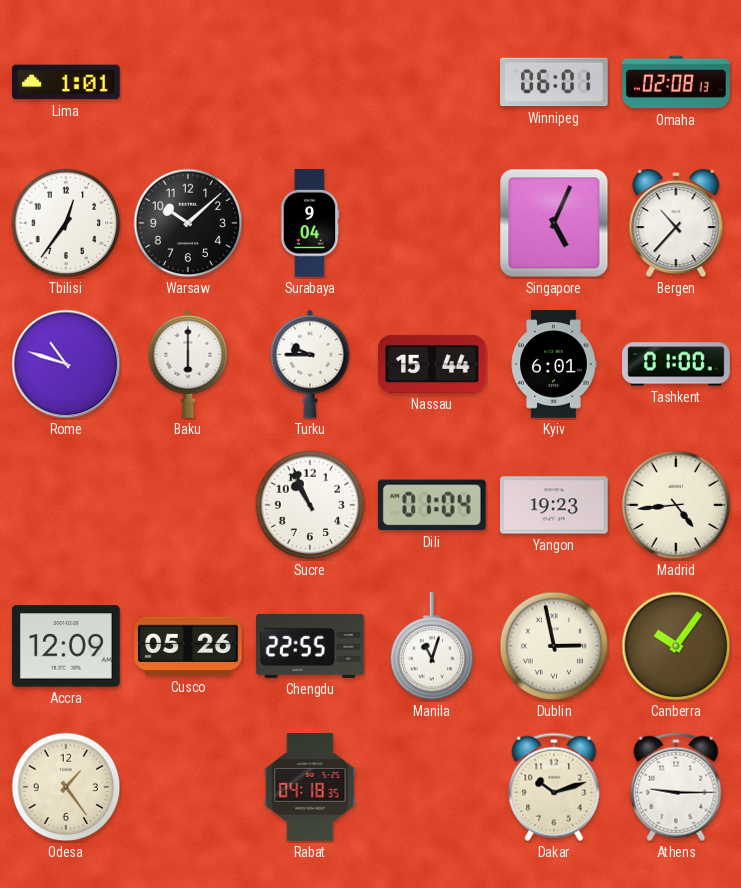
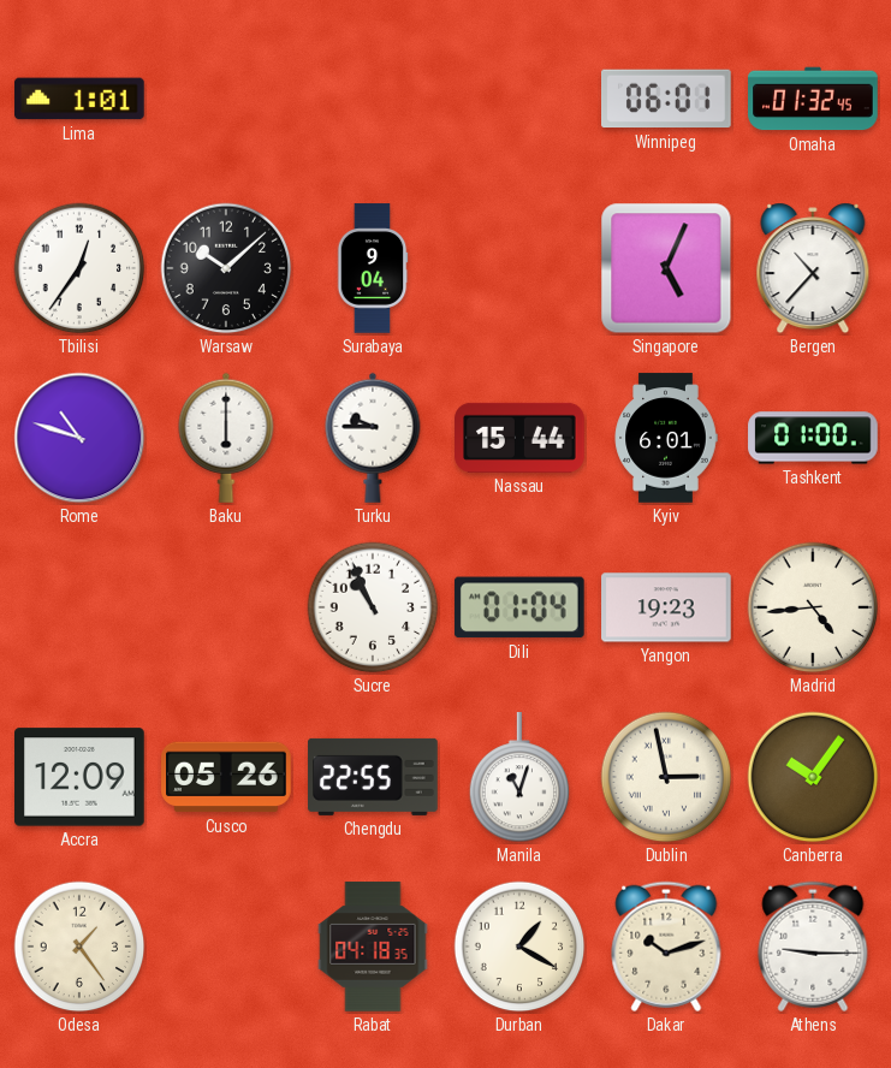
Omaha: 02:08 -> 01:32
Durban: none -> 1:20
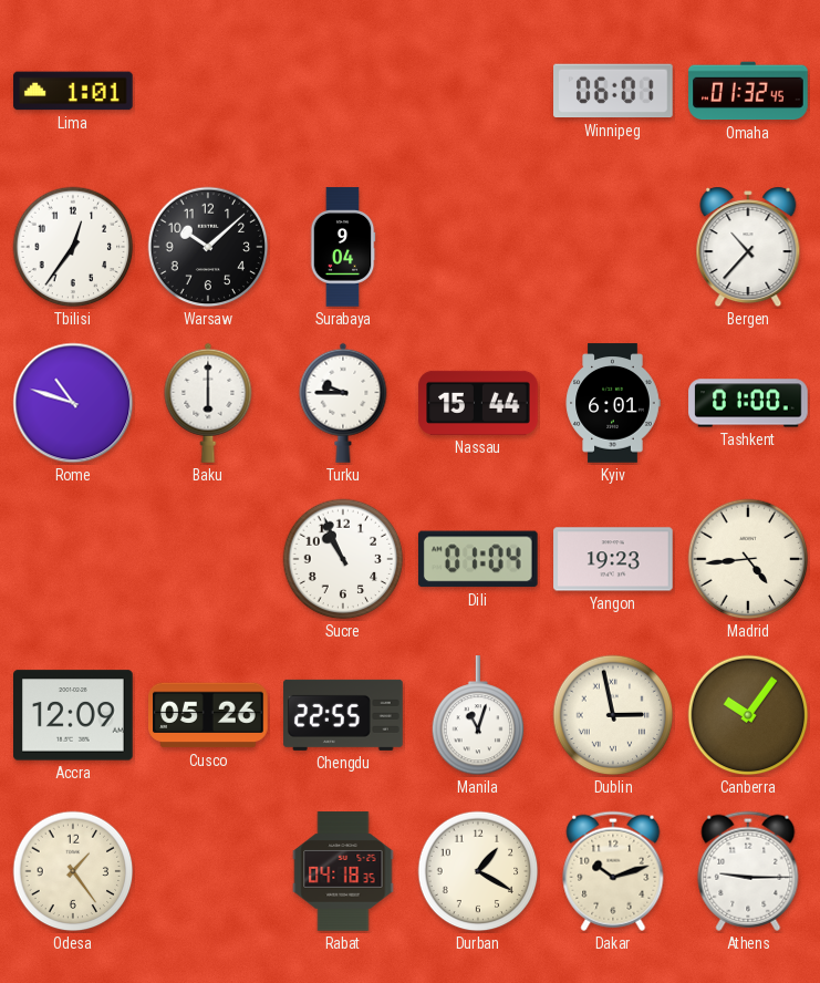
Singapore: 5:04 -> none
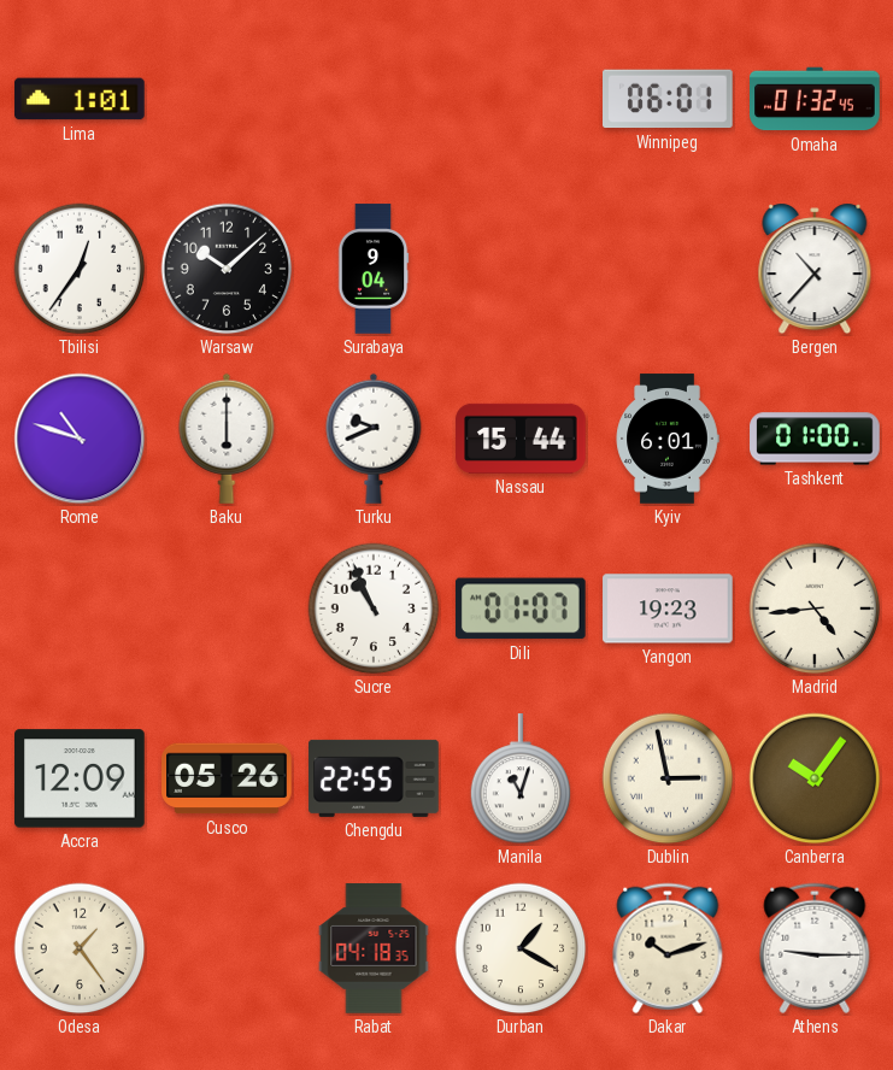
Turku: 9:45 -> 9:41
Dili: 01:04 -> 01:07
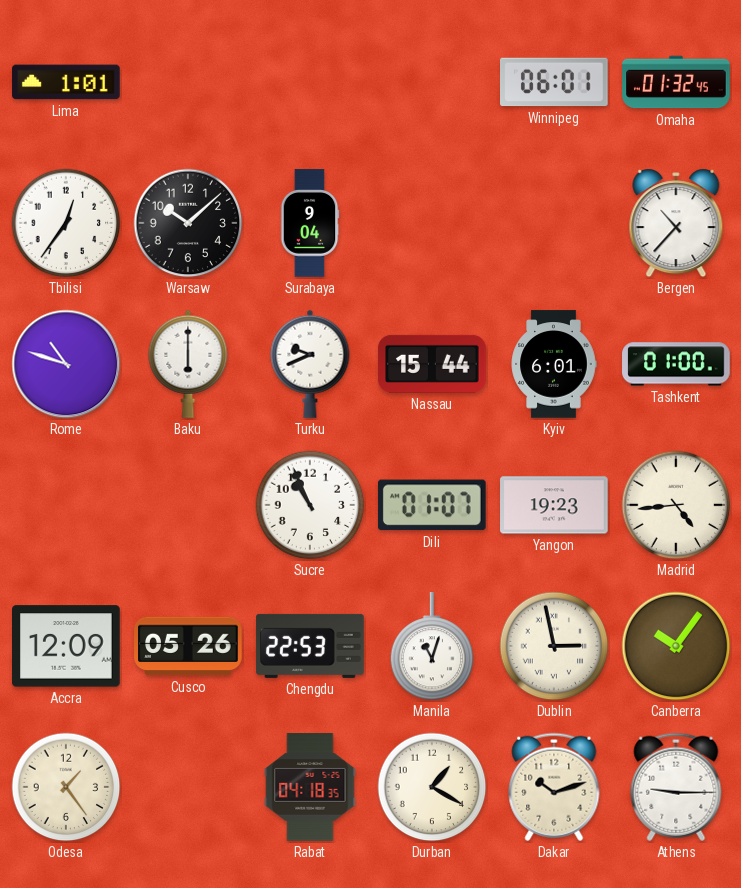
Chengdu: 22:55 -> 22:53
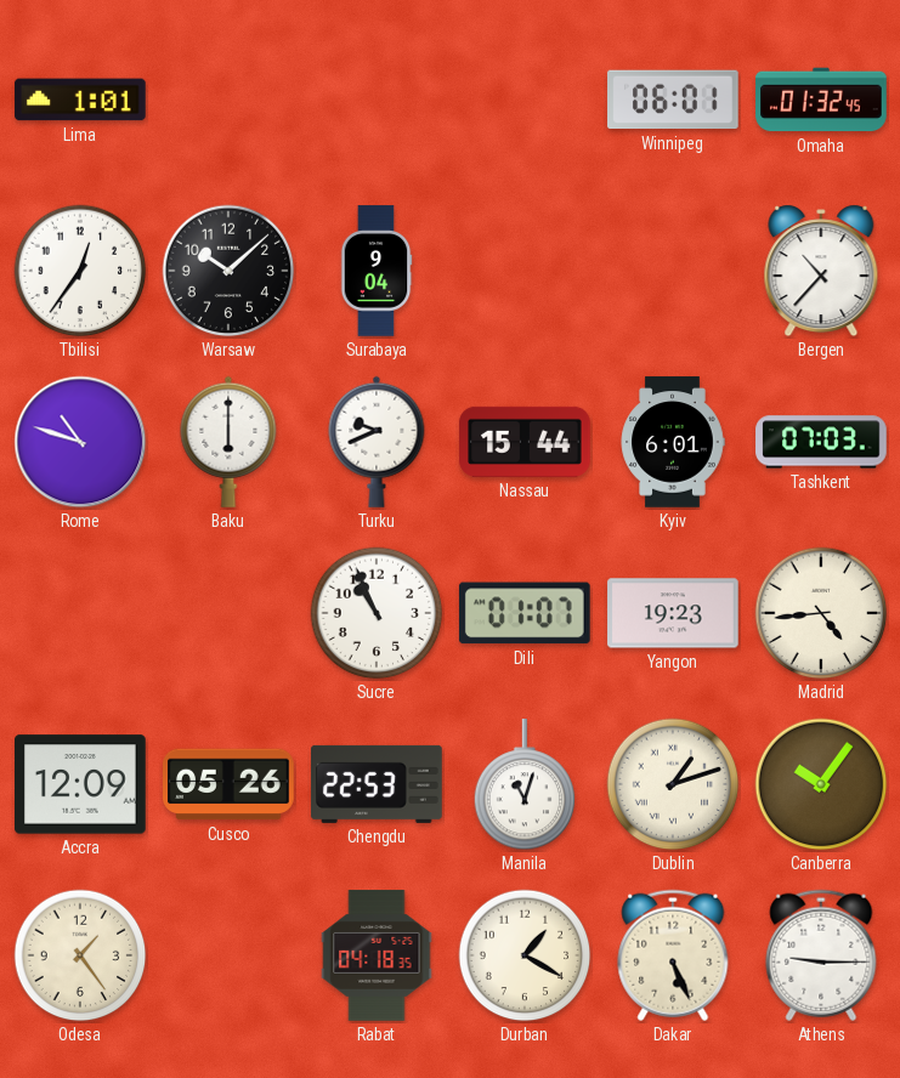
Tashkent: 01:00 -> 07:03
Dublin: 2:58 -> 1:12
Dakar: 10:12 -> 5:26
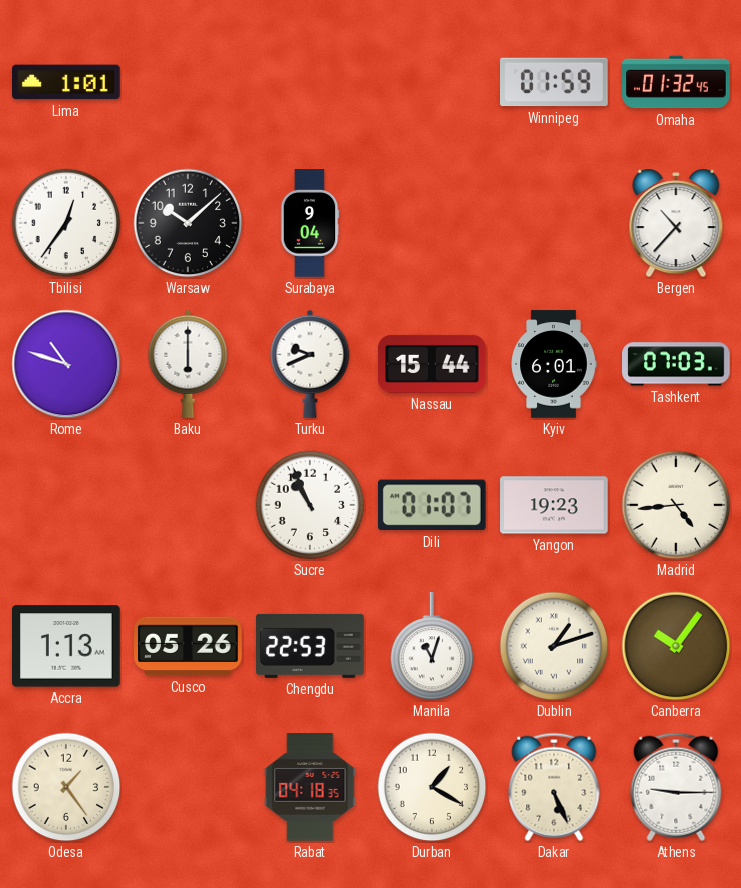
Winnipeg: 06:01 -> 01:59
Accra: 12:09 -> 1:13
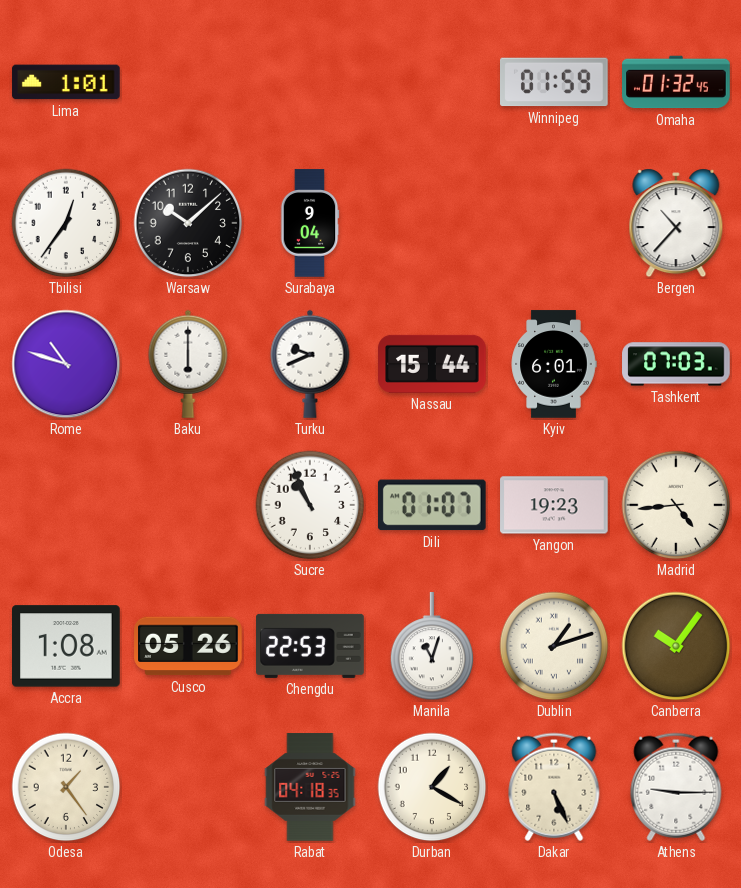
Accra: 1:13 -> 1:08
